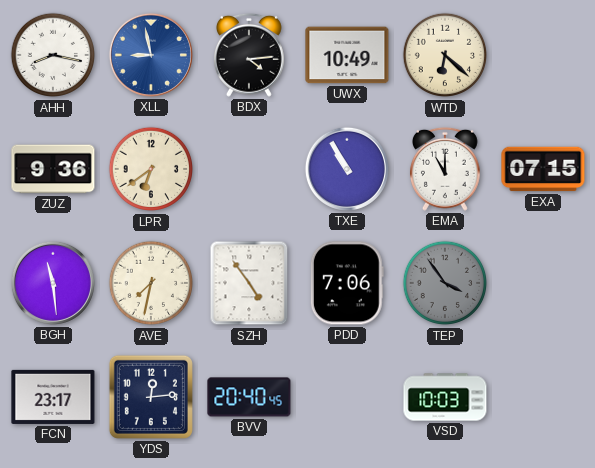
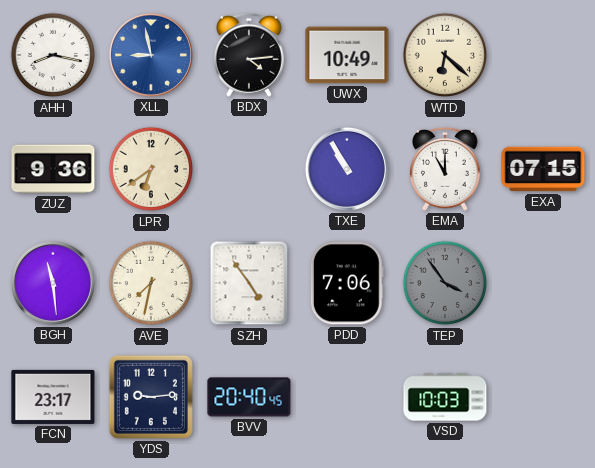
YDS: 12:14 -> 9:14
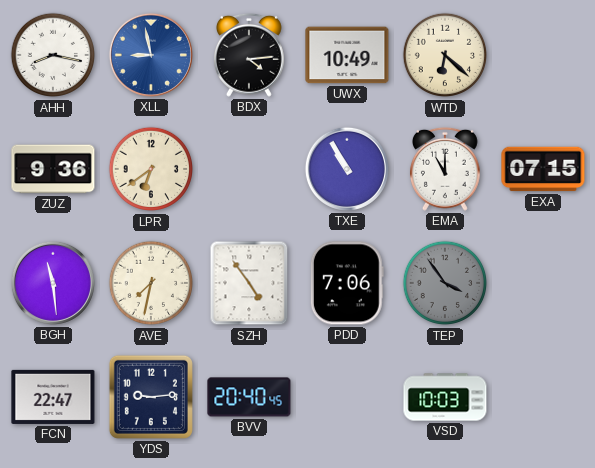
FCN: 23:17 -> 22:47
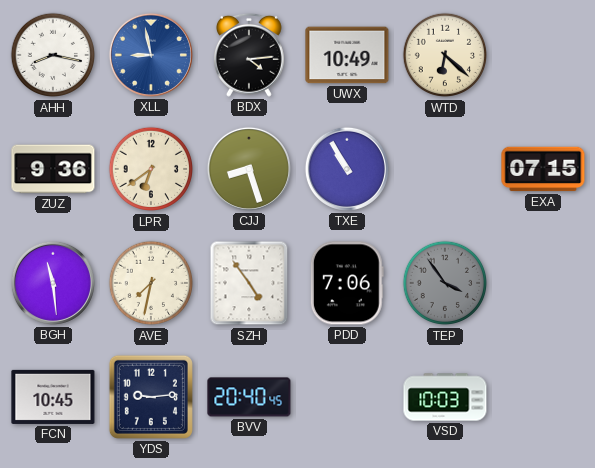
CJJ: none -> 8:27
EMA: 11:00 -> none
FCN: 22:47 -> 10:45
